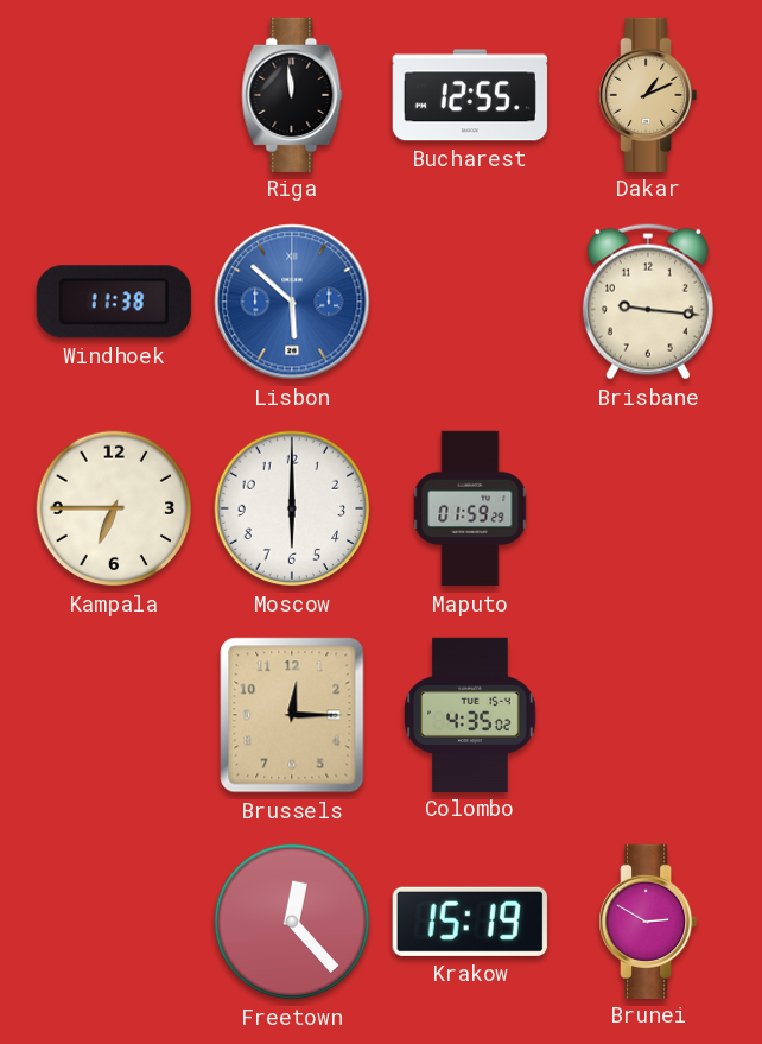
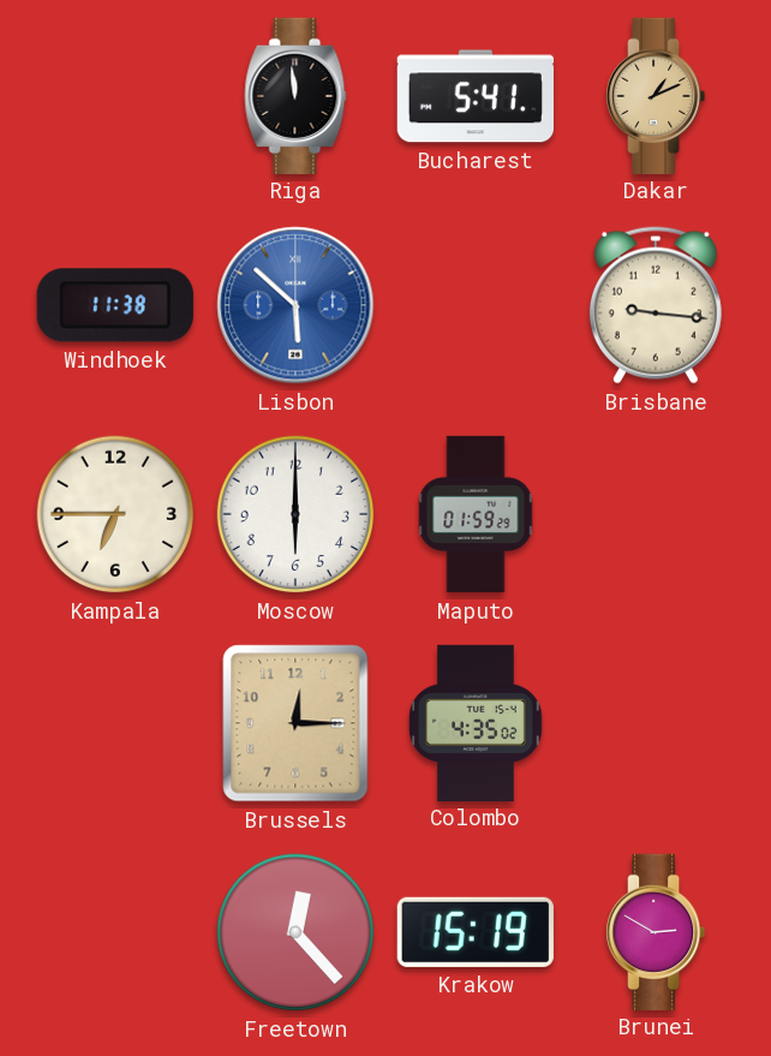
Bucharest: 12:55 -> 5:41
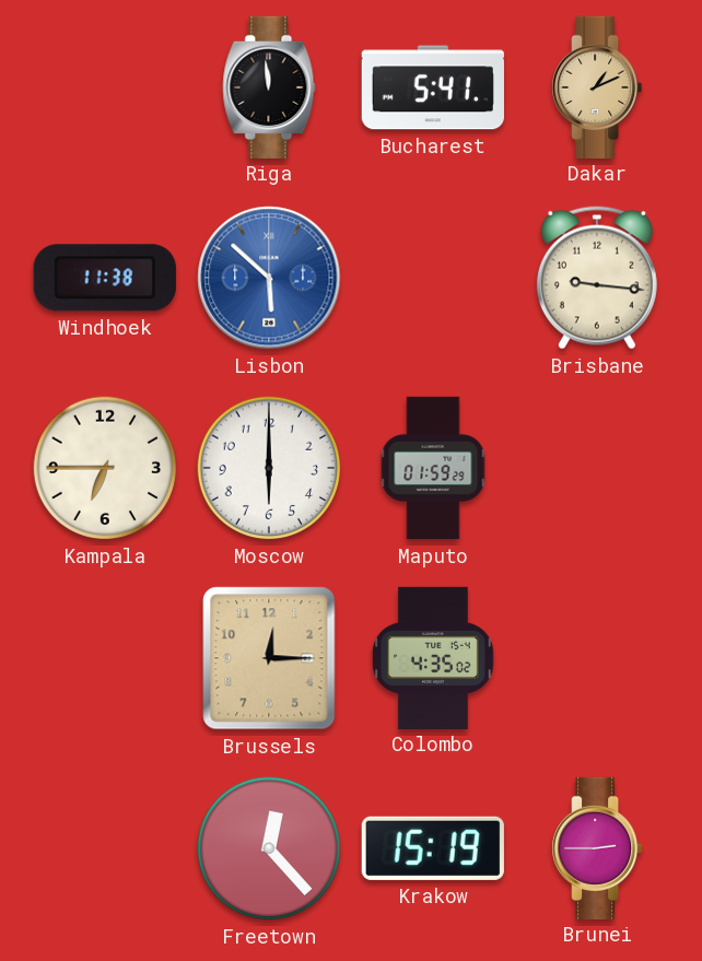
Brunei: 2:50 -> 2:45
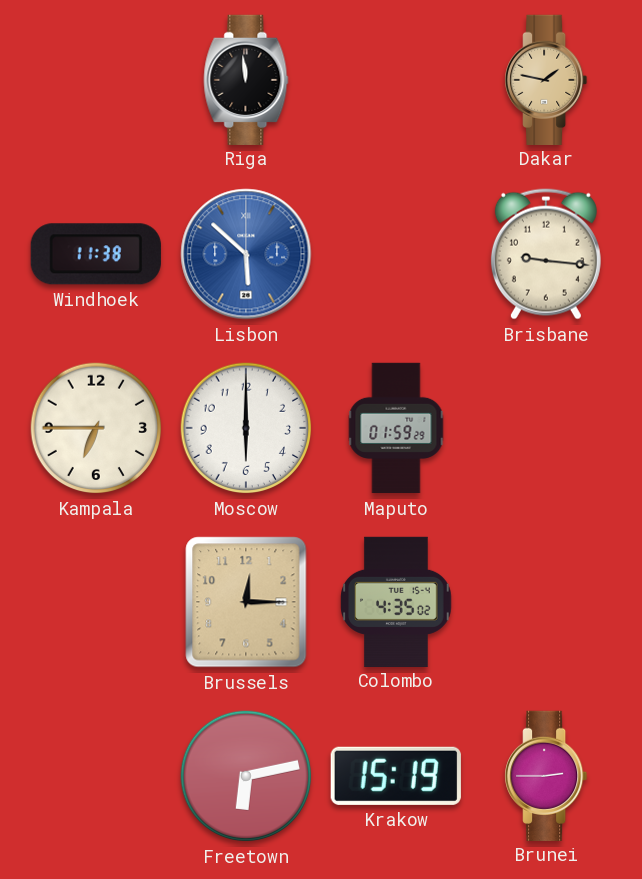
Bucharest: 5:41 -> none
Dakar: 1:11 -> 1:47
Freetown: 12:23 -> 6:13
